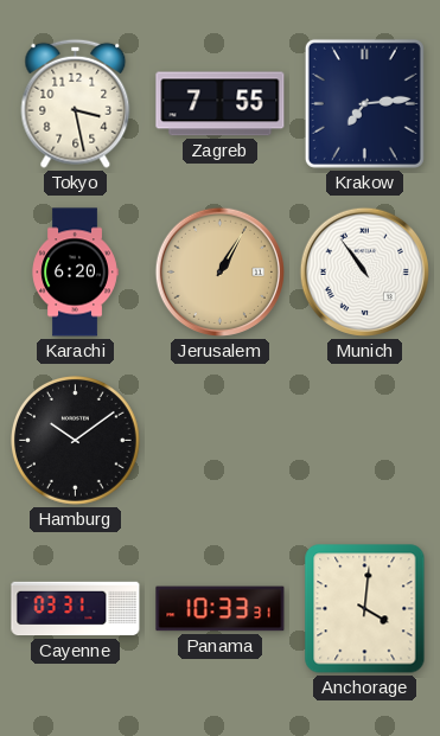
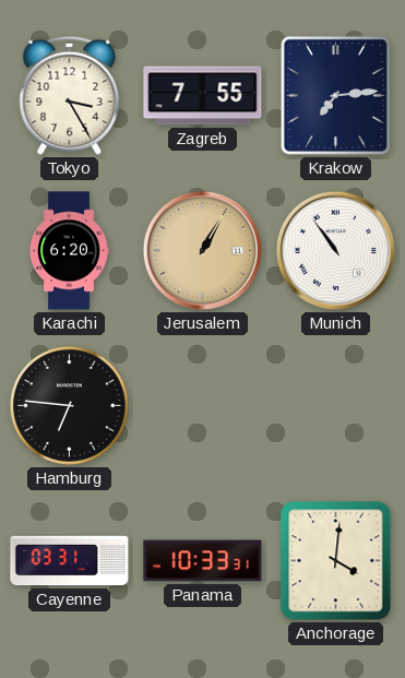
Tokyo: 3:28 -> 3:25
Hamburg: 10:09 -> 6:46
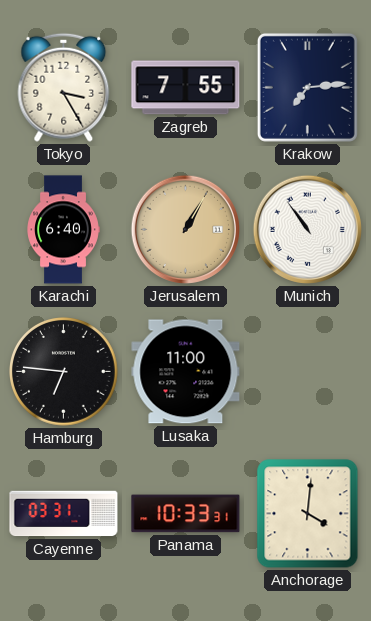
Karachi: 6:20 -> 6:40
Lusaka: none -> 11:00
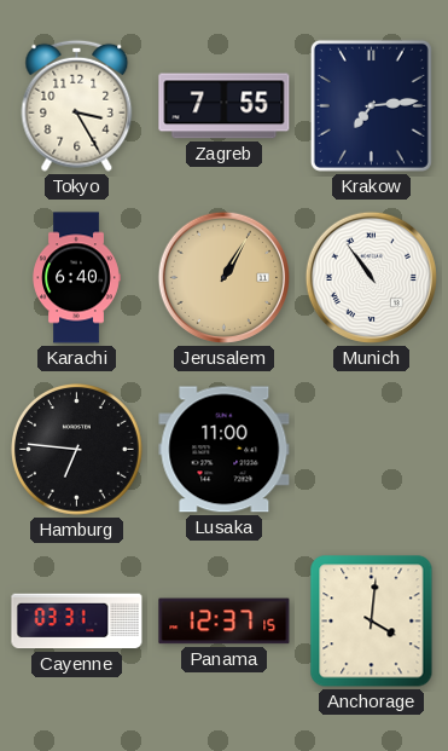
Panama: 10:33 -> 12:37
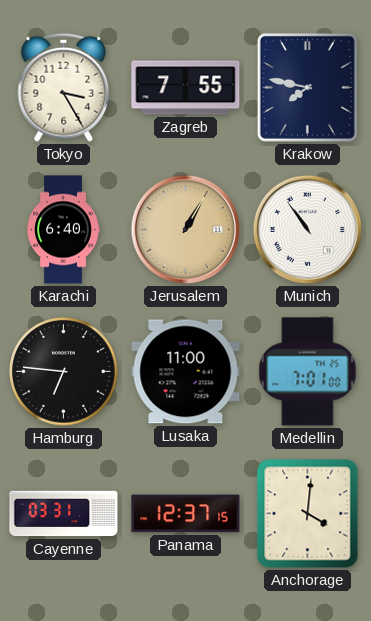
Krakow: 7:14 -> 7:47
Medellin: none -> 7:01
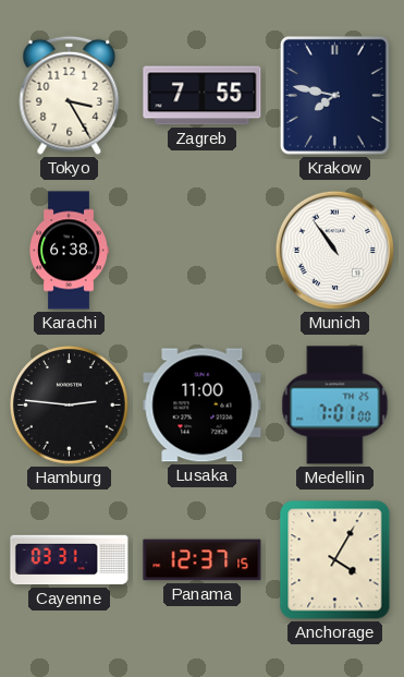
Karachi: 6:40 -> 6:38
Jerusalem: 1:05 -> none
Hamburg: 6:46 -> 2:46
Anchorage: 4:01 -> 4:05
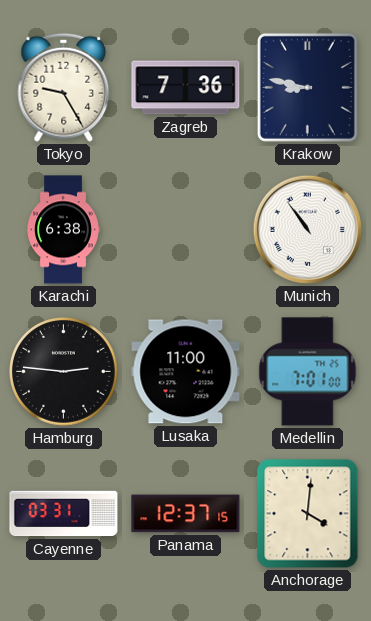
Tokyo: 3:25 -> 9:25
Zagreb: 7:55 -> 7:36
Krakow: 7:47 -> 8:47
Anchorage: 4:05 -> 4:01
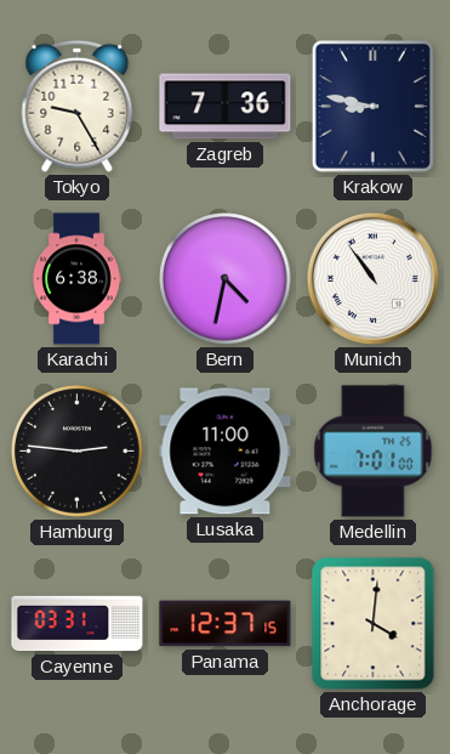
Bern: none -> 4:32
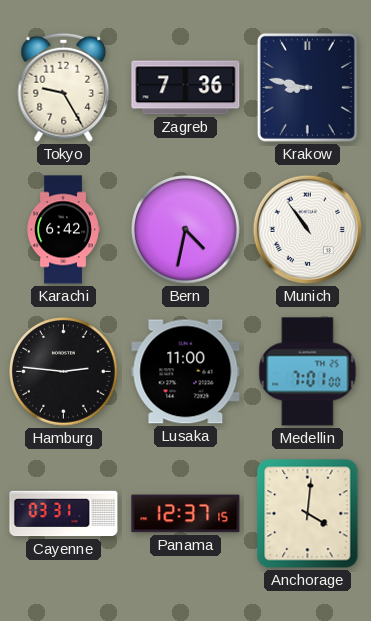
Karachi: 6:38 -> 6:42
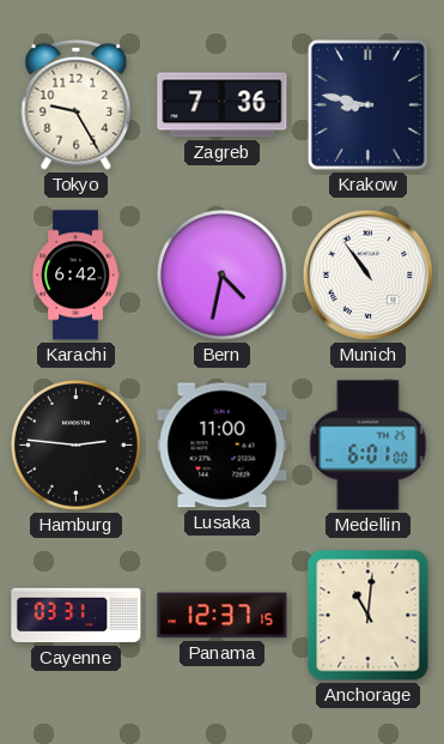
Medellin: 7:01 -> 6:01
Anchorage: 4:01 -> 11:01
